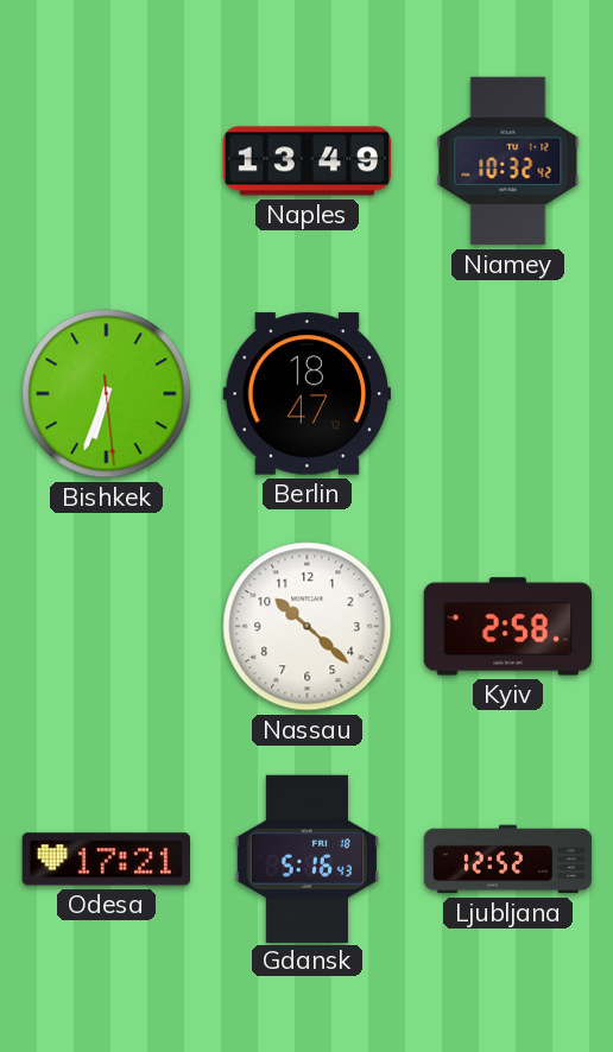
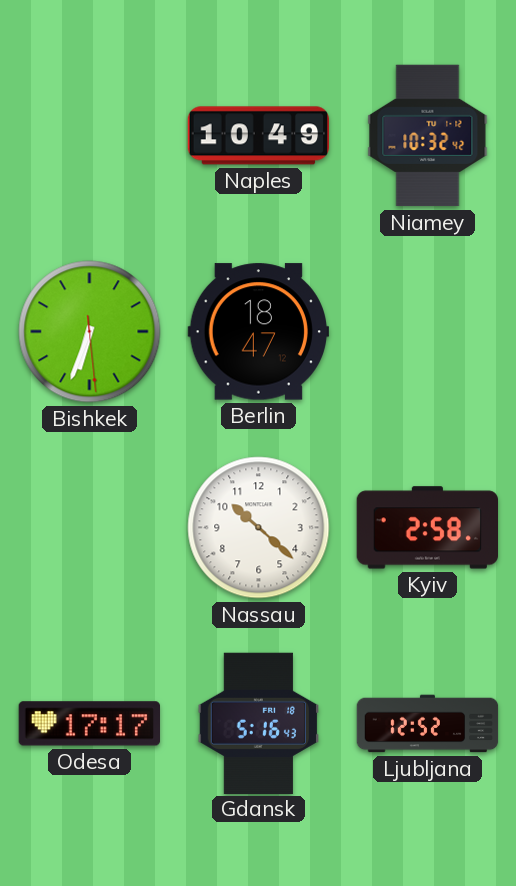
Naples: 13:49 -> 10:49
Odesa: 17:21 -> 17:17
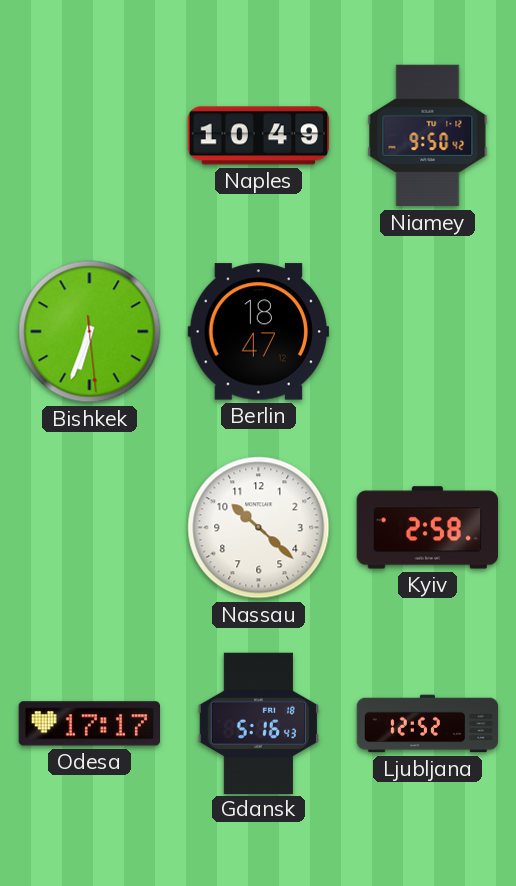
Niamey: 10:32 -> 9:50
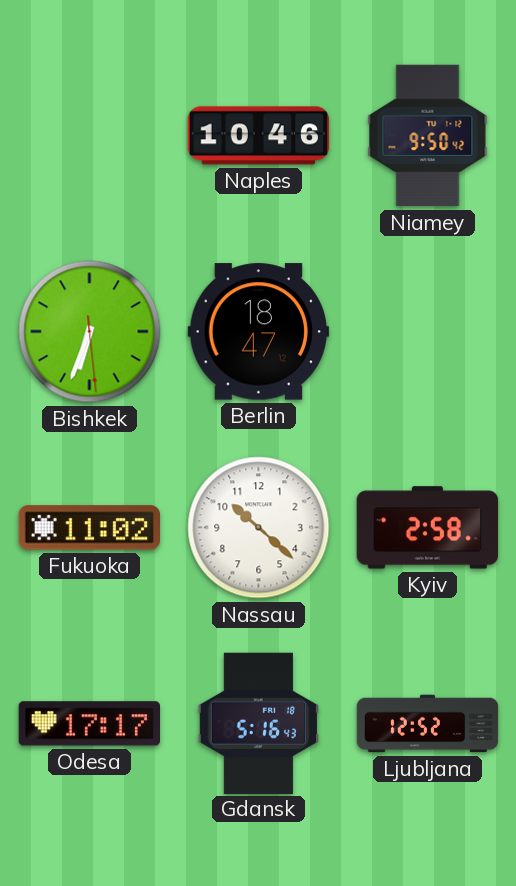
Naples: 10:49 -> 10:46
Fukuoka: none -> 11:02
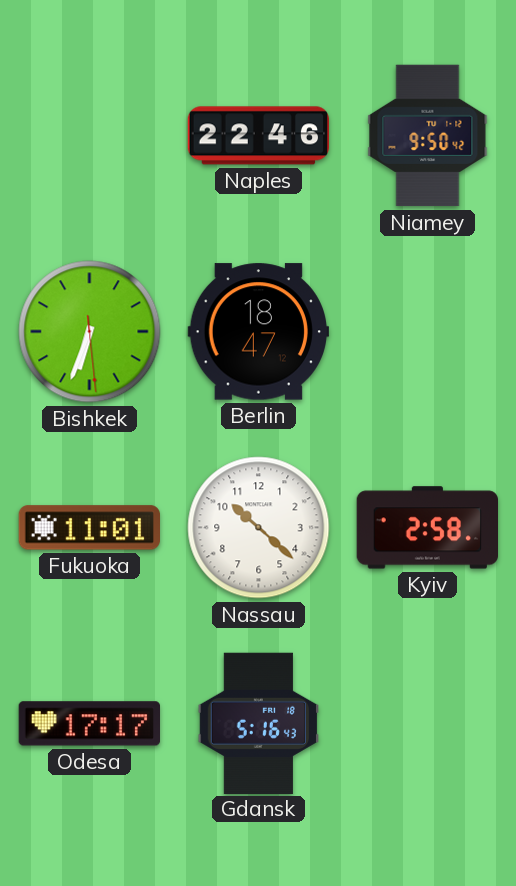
Naples: 10:46 -> 22:46
Fukuoka: 11:02 -> 11:01
Ljubljana: 12:52 -> none
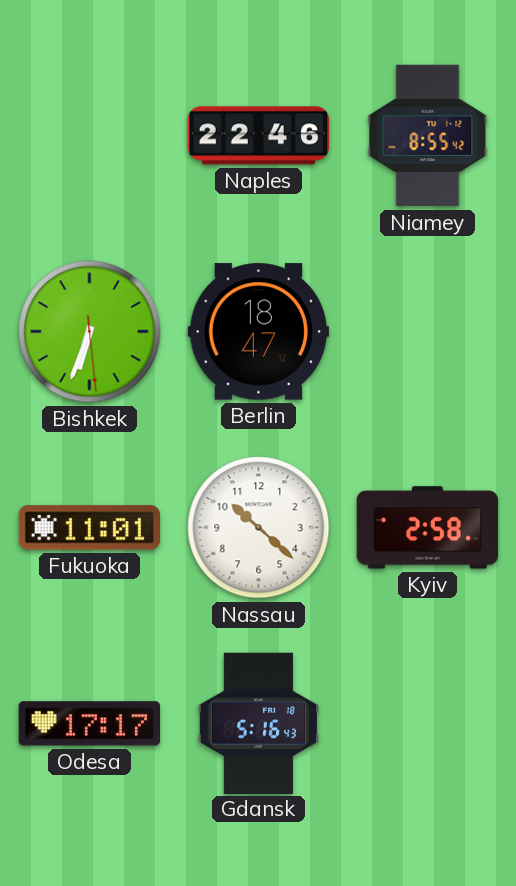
Niamey: 9:50 -> 8:55
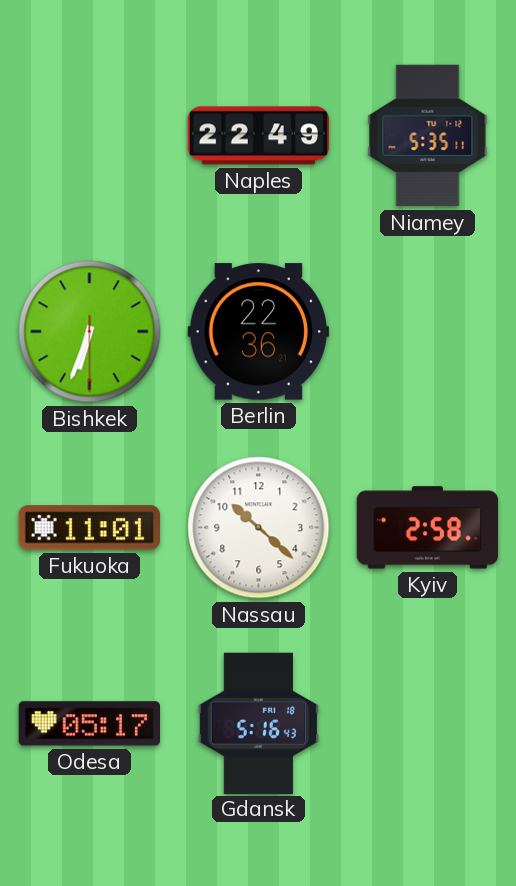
Naples: 22:46 -> 22:49
Niamey: 8:55 -> 5:35
Bishkek: 6:33:29 -> 6:33:30
Berlin: 18:47 -> 22:36
Odesa: 17:17 -> 05:17
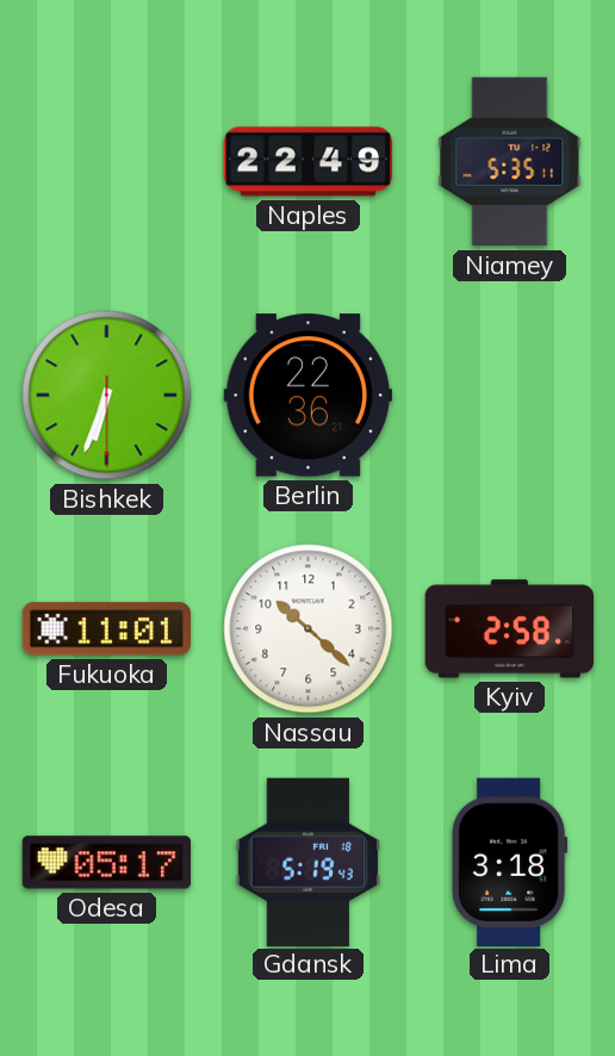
Gdansk: 5:16 -> 5:19
Lima: none -> 3:18
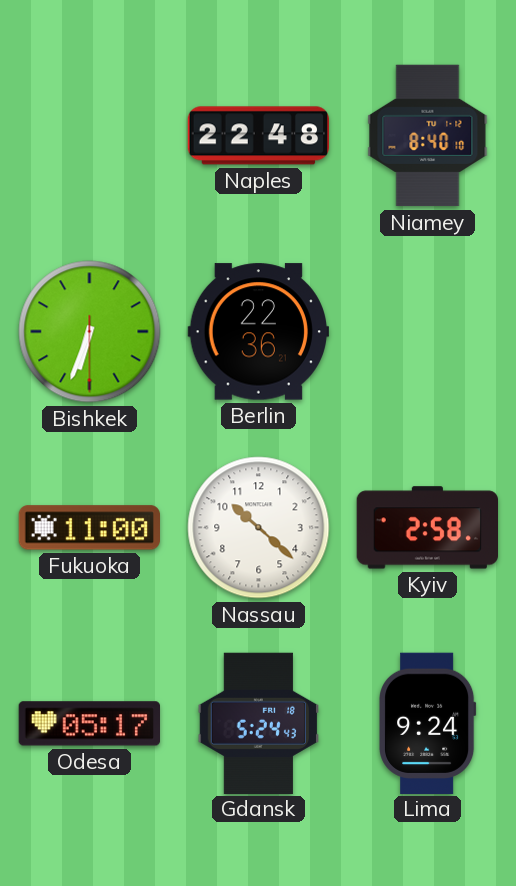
Naples: 22:49 -> 22:48
Niamey: 5:35 -> 8:40
Fukuoka: 11:01 -> 11:00
Gdansk: 5:19 -> 5:24
Lima: 3:18 -> 9:24
